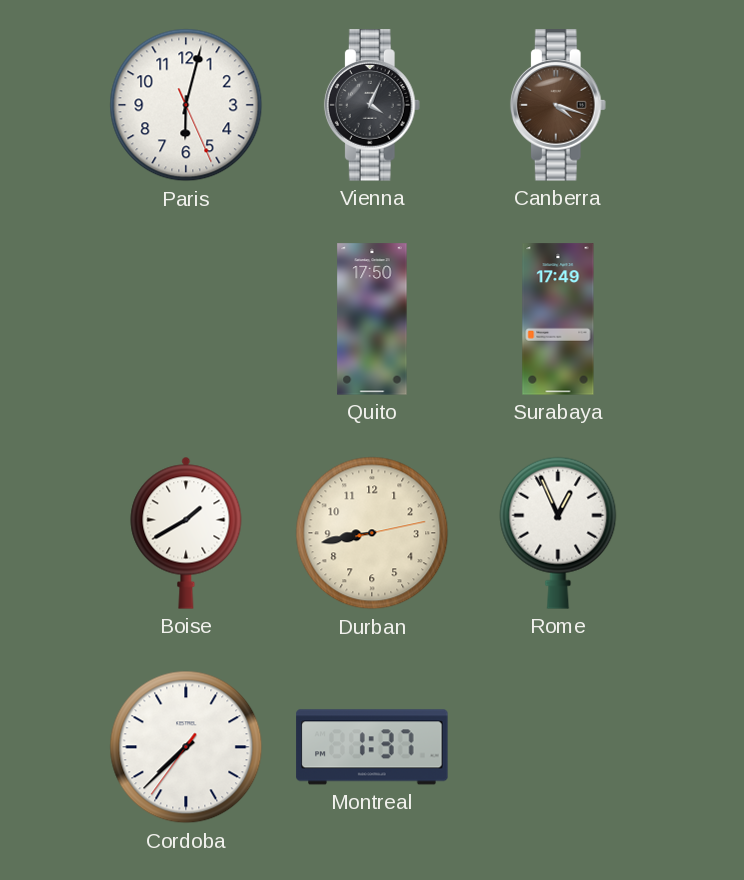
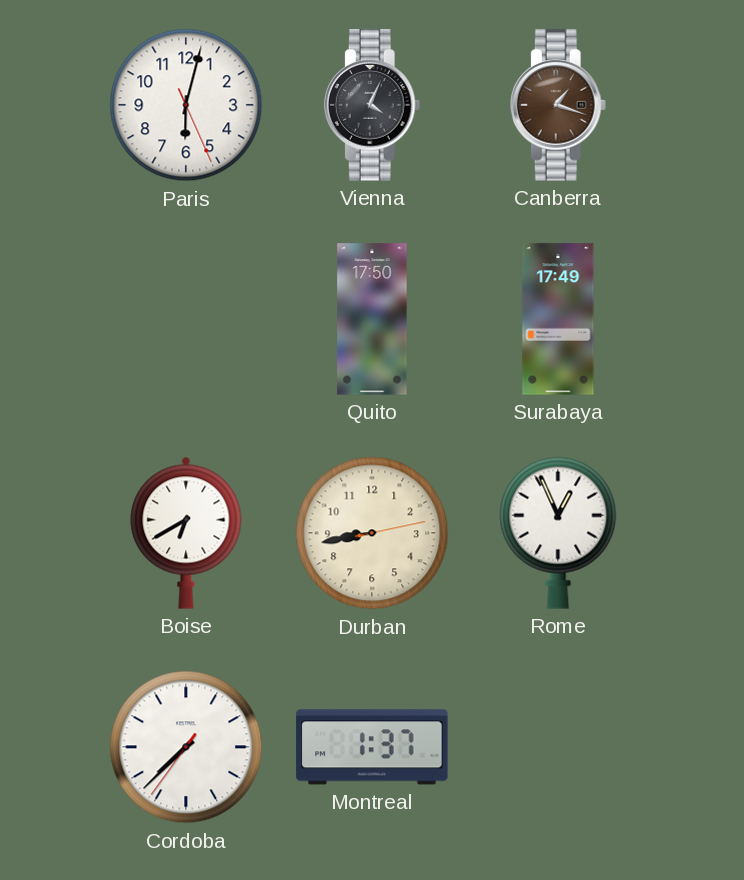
Canberra: 4:18 -> 1:18
Boise: 1:40 -> 6:40
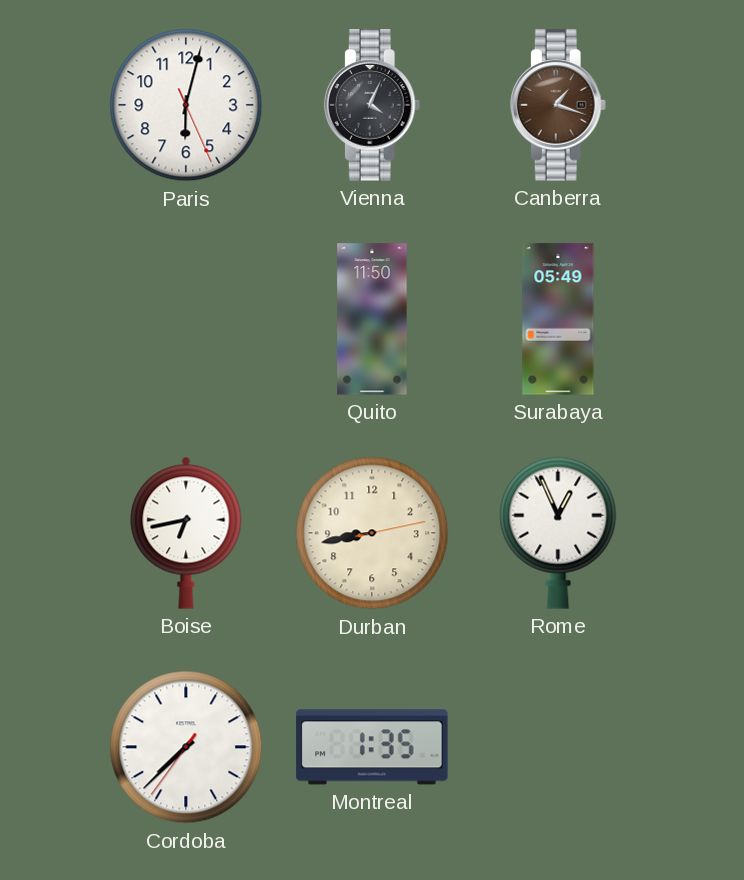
Quito: 17:50 -> 11:50
Surabaya: 17:49 -> 05:49
Boise: 6:40 -> 6:43
Montreal: 1:37 -> 1:35
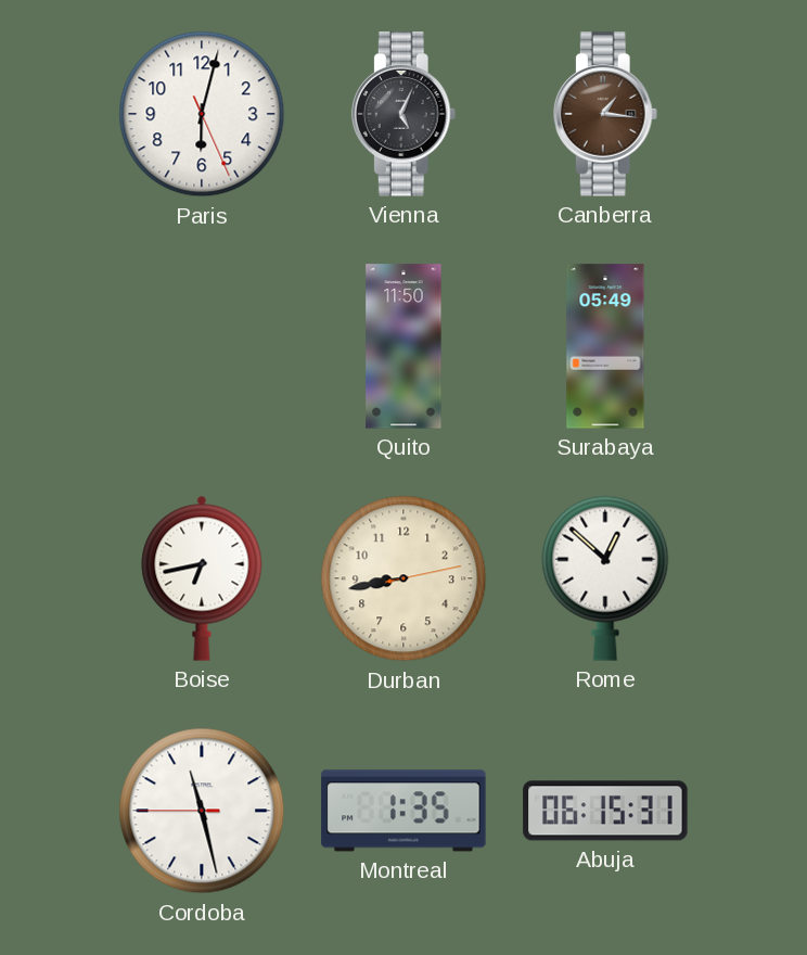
Vienna: 4:04 -> 5:04
Canberra: 1:18 -> 1:16
Rome: 12:56 -> 12:52
Cordoba: 7:37 -> 11:27
Abuja: none -> 06:15
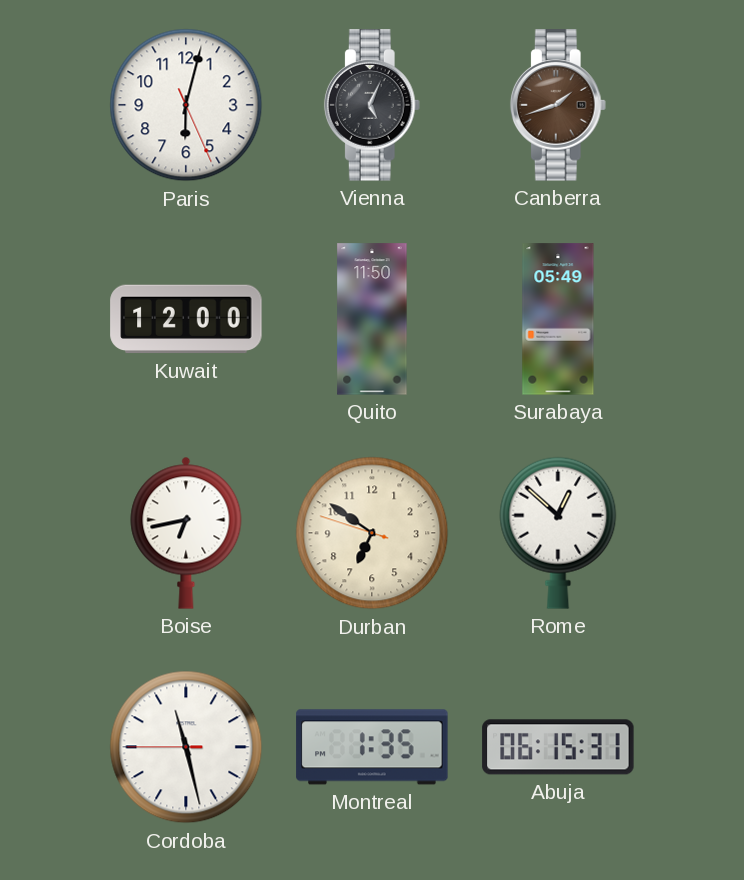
Canberra: 1:16 -> 1:42
Kuwait: none -> 12:00
Durban: 8:43 -> 6:50
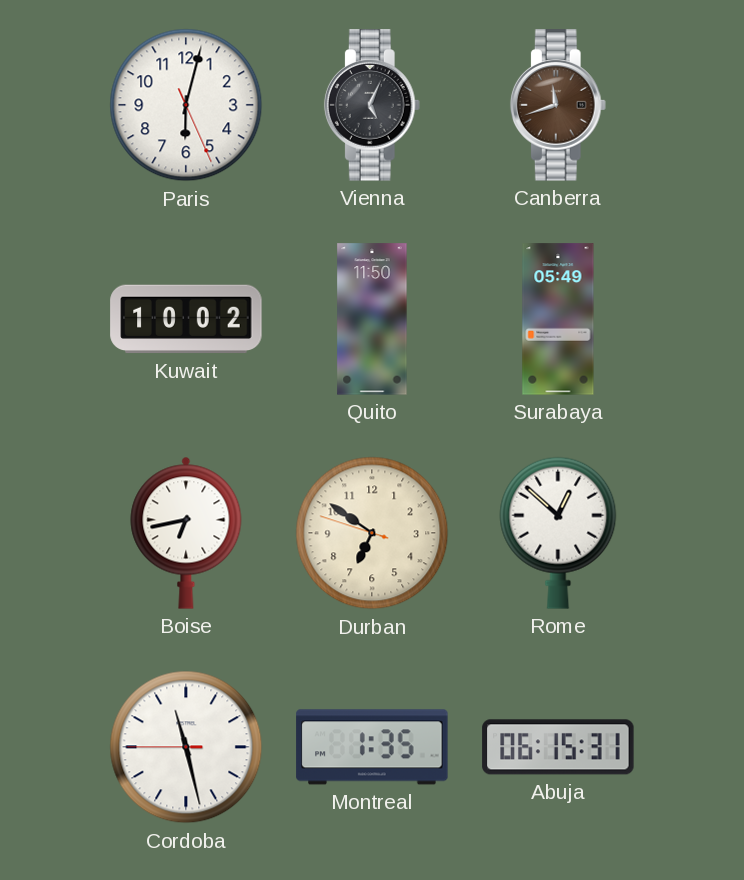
Canberra: 1:42 -> 11:42
Kuwait: 12:00 -> 10:02
